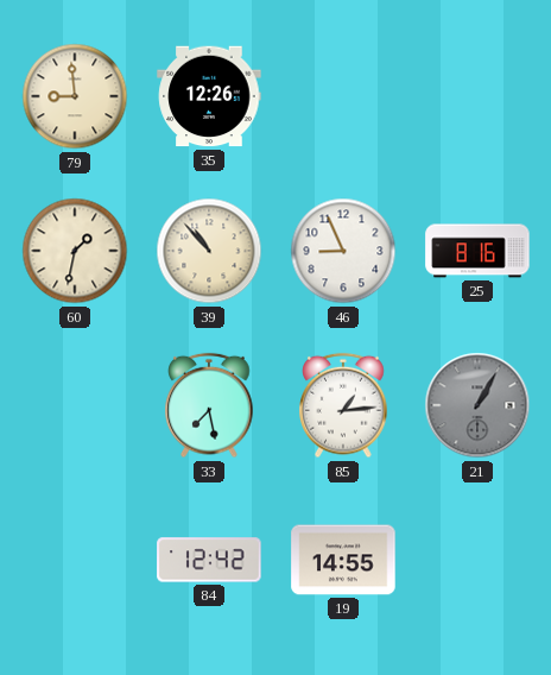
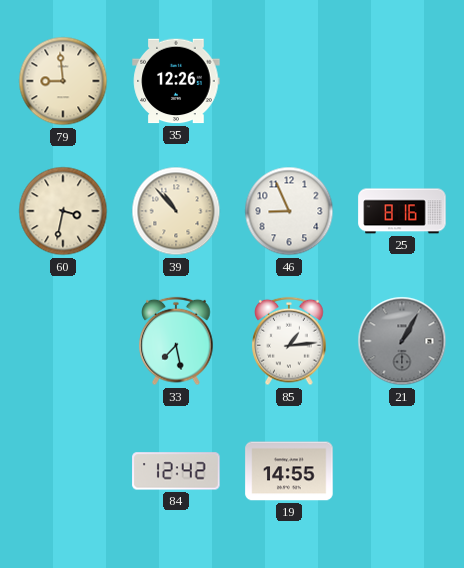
60: 1:32 -> 3:32
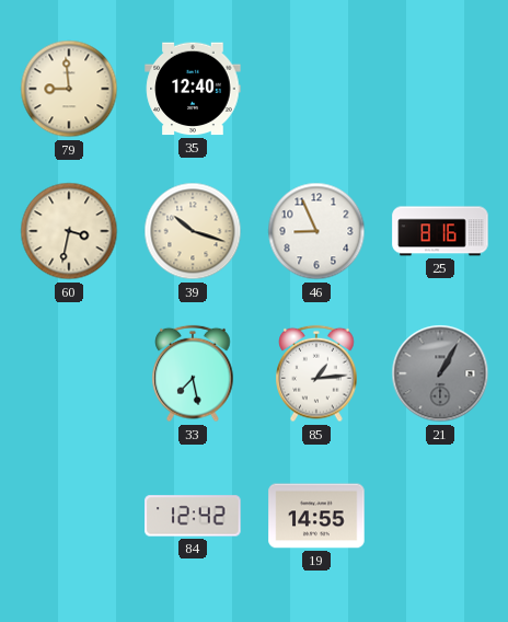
35: 12:26 -> 12:40
39: 10:53 -> 10:18
